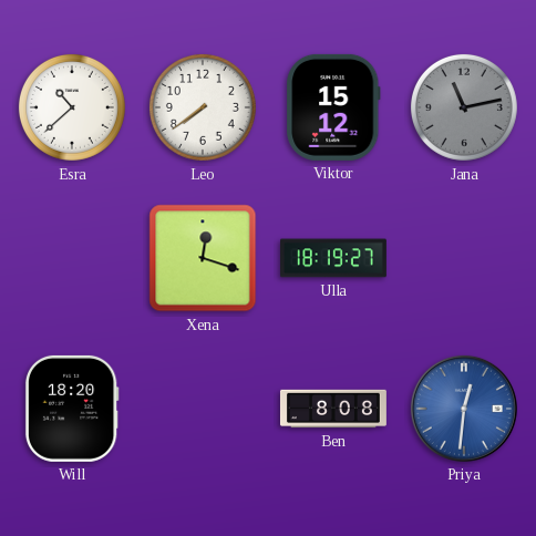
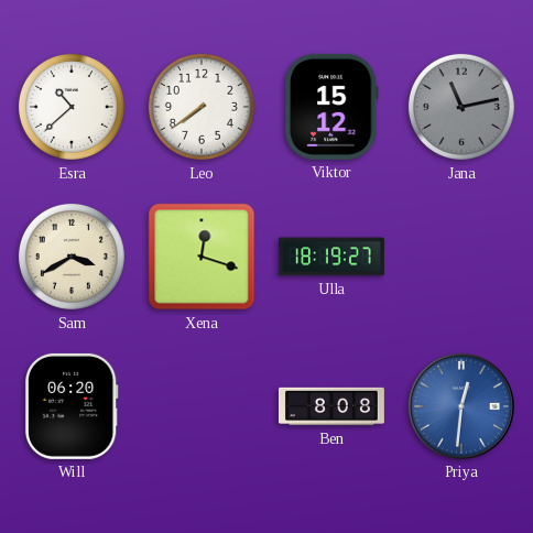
Sam: none -> 3:40
Will: 18:20 -> 06:20
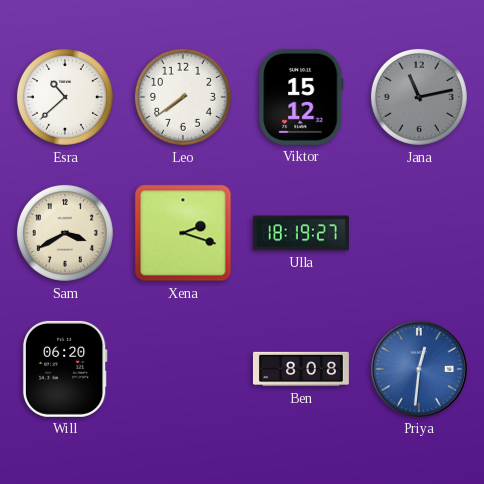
Xena: 12:18 -> 2:18
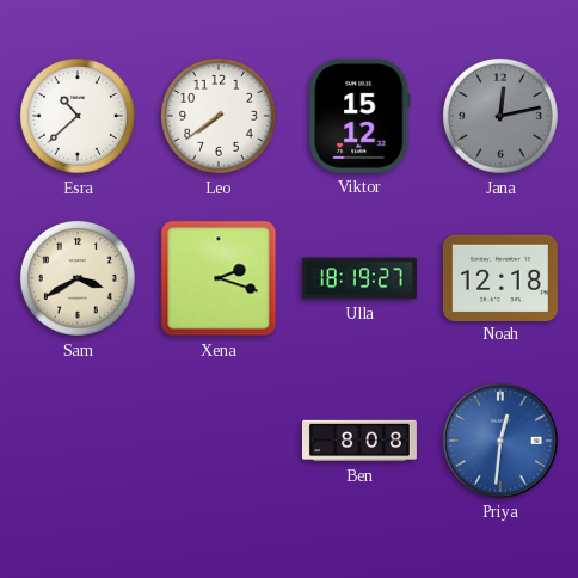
Jana: 11:13 -> 12:13
Noah: none -> 12:18
Will: 06:20 -> none
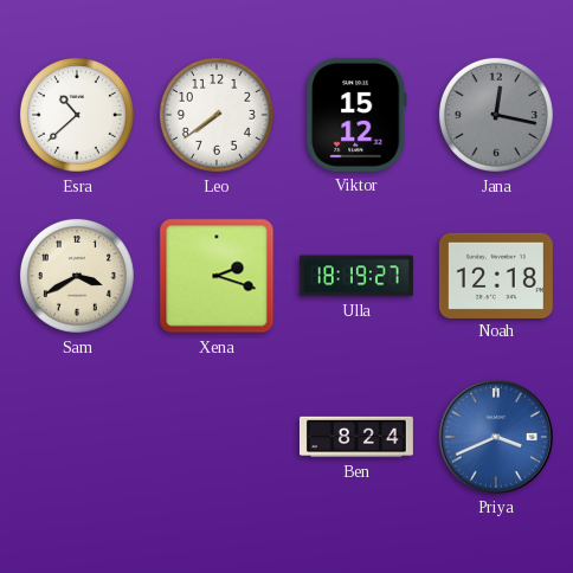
Jana: 12:13 -> 12:17
Ben: 8:08 -> 8:24
Priya: 12:31 -> 3:41
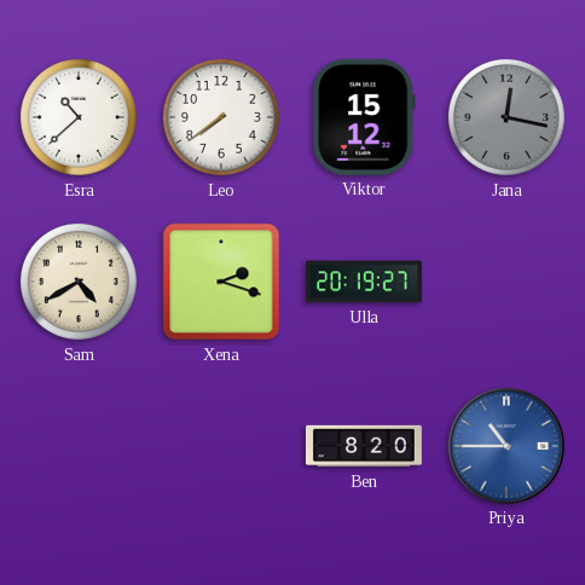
Sam: 3:40 -> 4:40
Ulla: 18:19 -> 20:19
Noah: 12:18 -> none
Ben: 8:24 -> 8:20
Priya: 3:41 -> 10:45
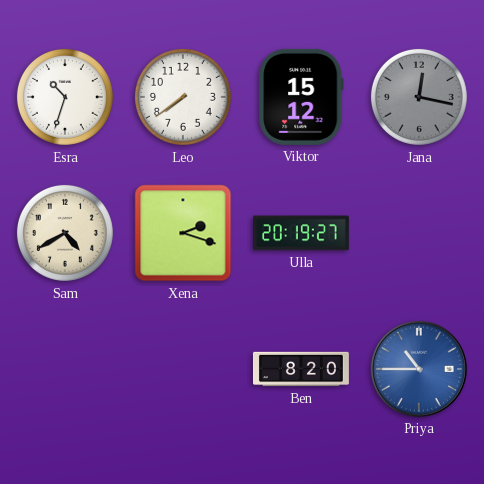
Esra: 10:38 -> 10:33
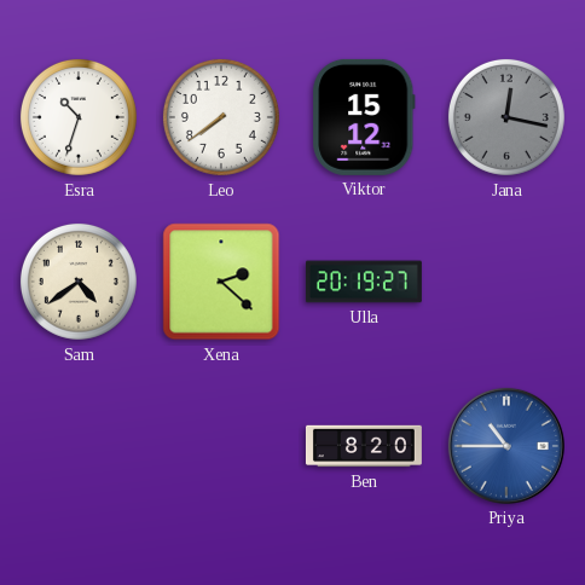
Sam: 4:40 -> 4:39
Xena: 2:18 -> 2:22
